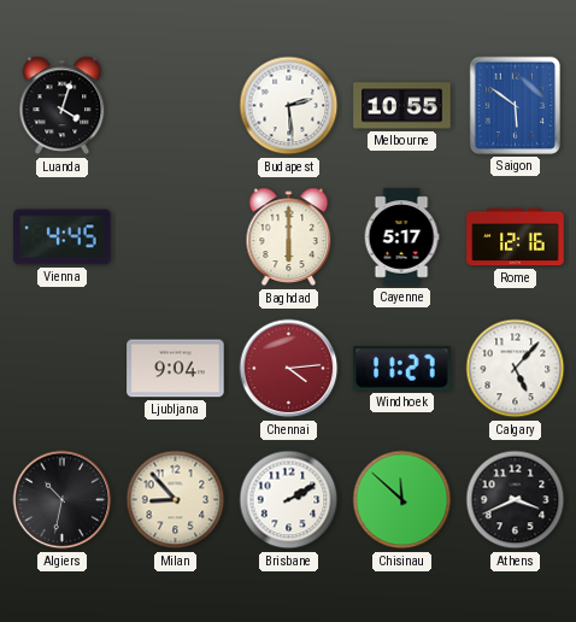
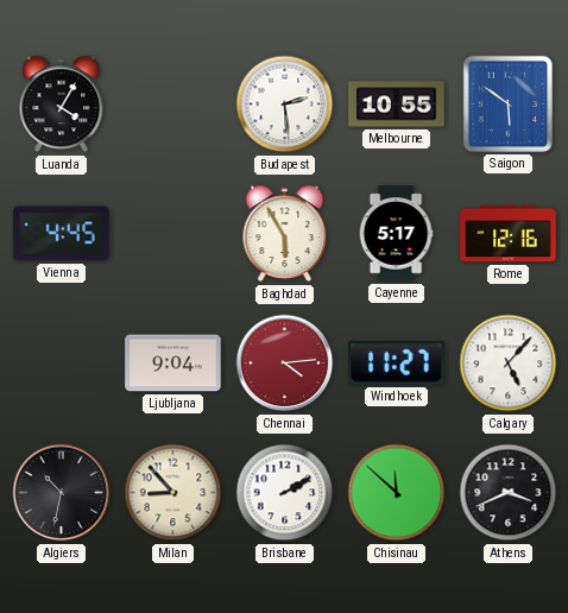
Luanda: 4:03 -> 4:05
Baghdad: 6:00 -> 5:55
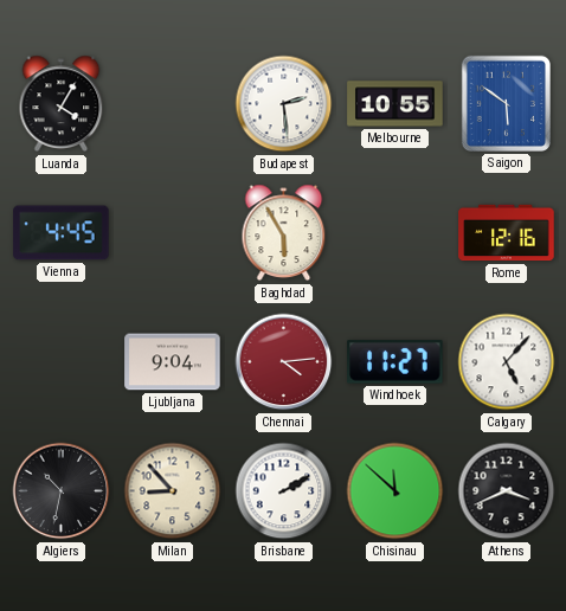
Cayenne: 5:17 -> none
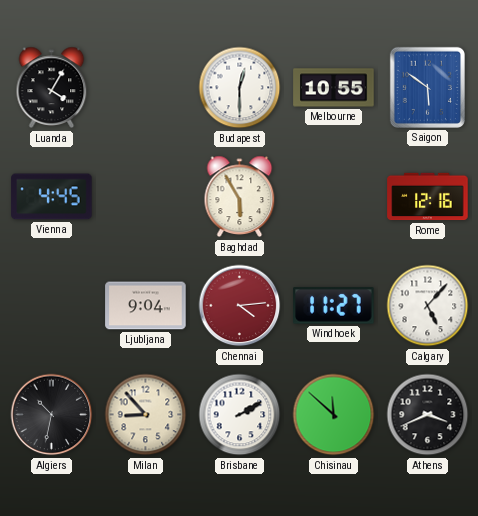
Budapest: 2:29 -> 12:30
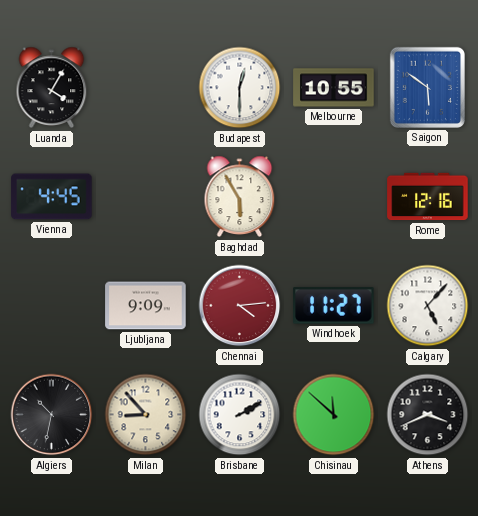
Ljubljana: 9:04 -> 9:09
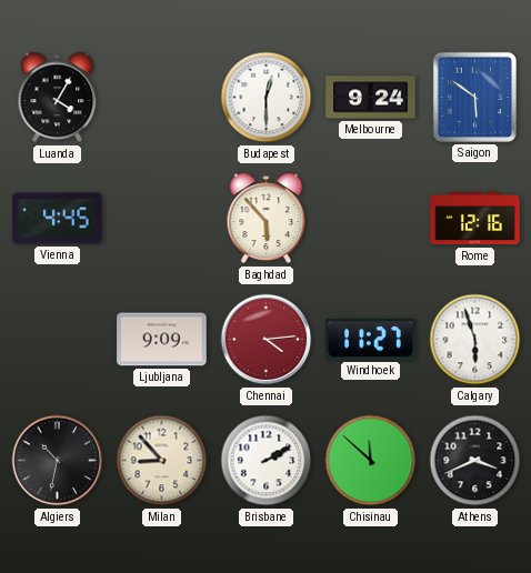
Melbourne: 10:55 -> 9:24
Baghdad: 5:55 -> 5:53
Calgary: 5:07 -> 5:57
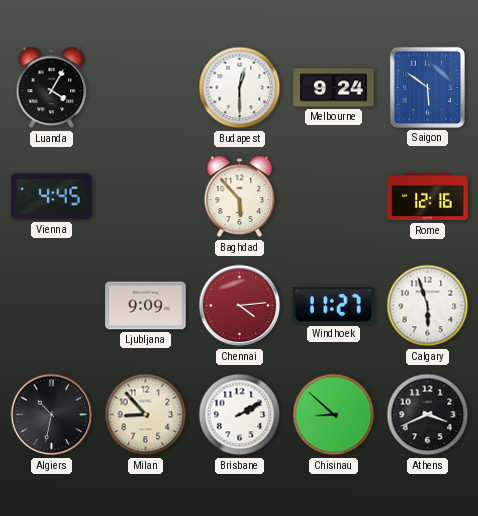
Chisinau: 11:52 -> 8:52
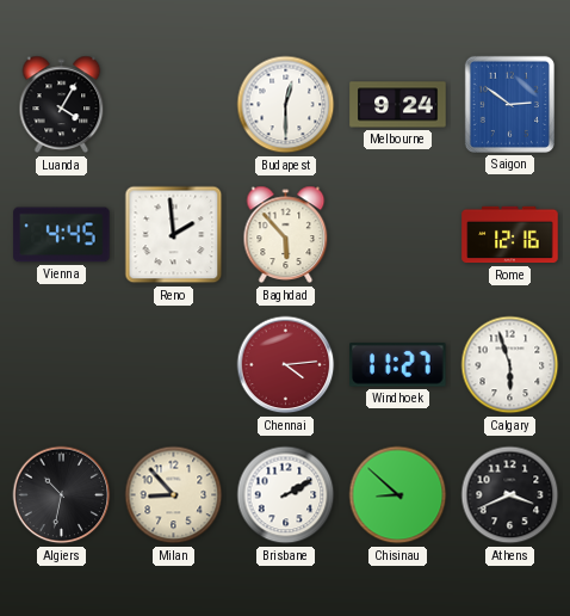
Saigon: 5:51 -> 2:51
Reno: none -> 1:59
Ljubljana: 9:09 -> none
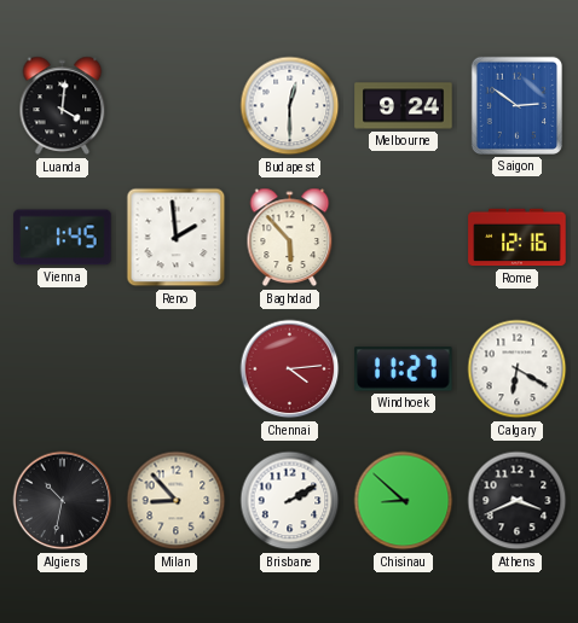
Luanda: 4:05 -> 4:01
Vienna: 4:45 -> 1:45
Calgary: 5:57 -> 6:20
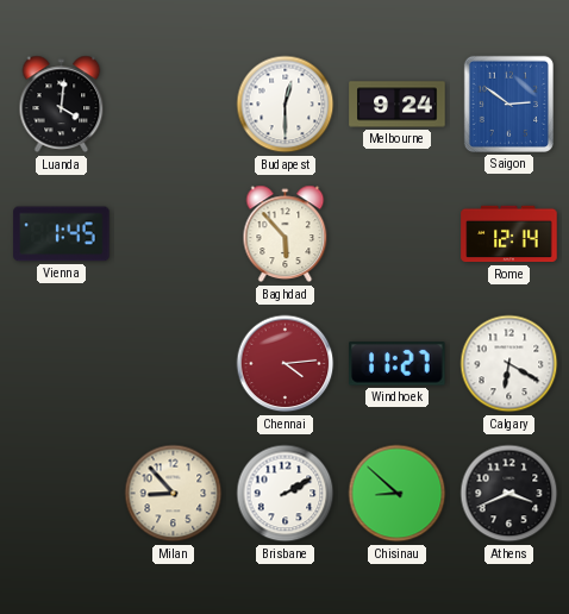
Reno: 1:59 -> none
Rome: 12:16 -> 12:14
Algiers: 10:32 -> none
